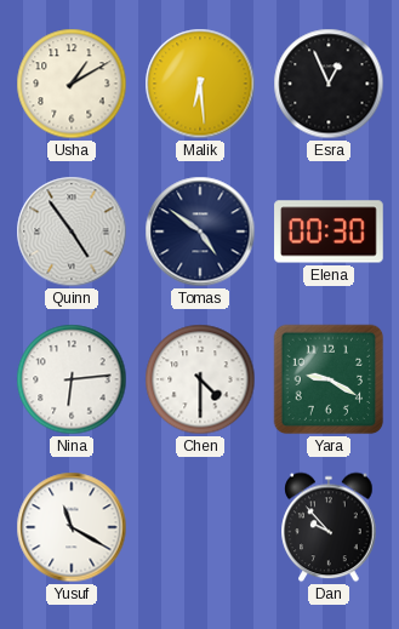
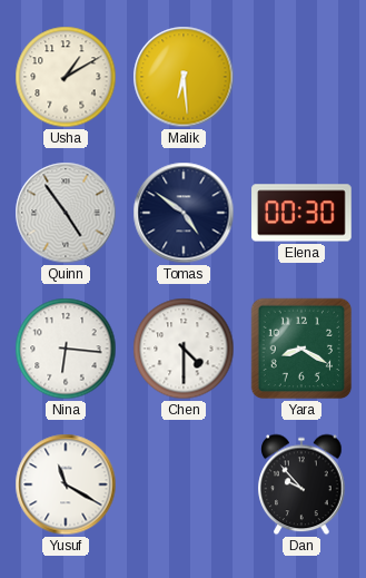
Esra: 12:56 -> none
Nina: 6:14 -> 6:16
Yara: 9:20 -> 8:20
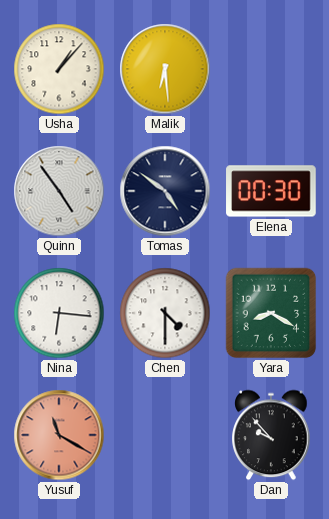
Usha: 1:10 -> 1:07
Yusuf dial: white -> salmon
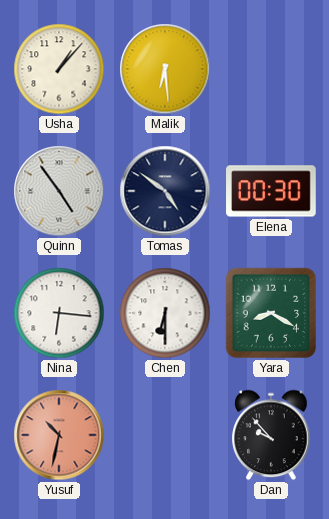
Chen: 4:30 -> 6:30
Yusuf: 11:20 -> 10:32
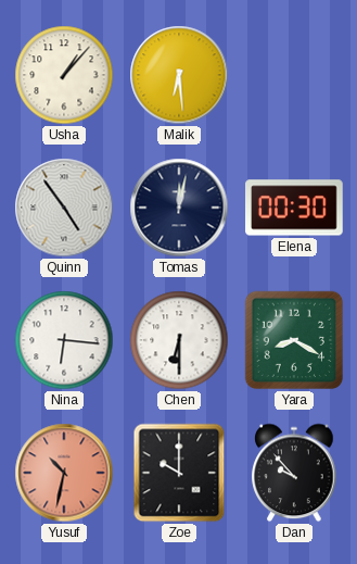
Tomas: 4:51 -> 12:02
Zoe: none -> 10:00
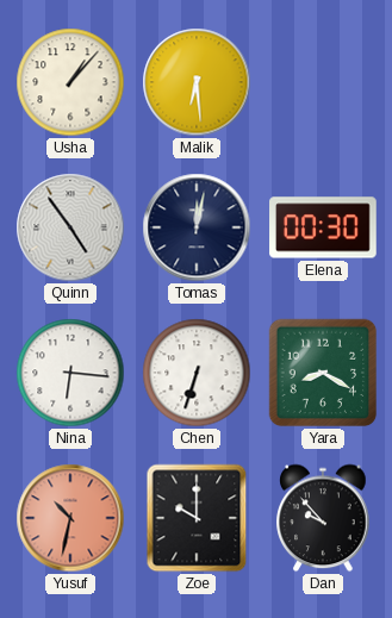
Chen: 6:30 -> 6:33
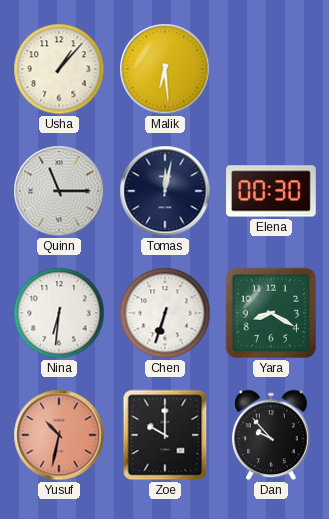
Quinn: 4:54 -> 11:15
Nina: 6:16 -> 6:31
